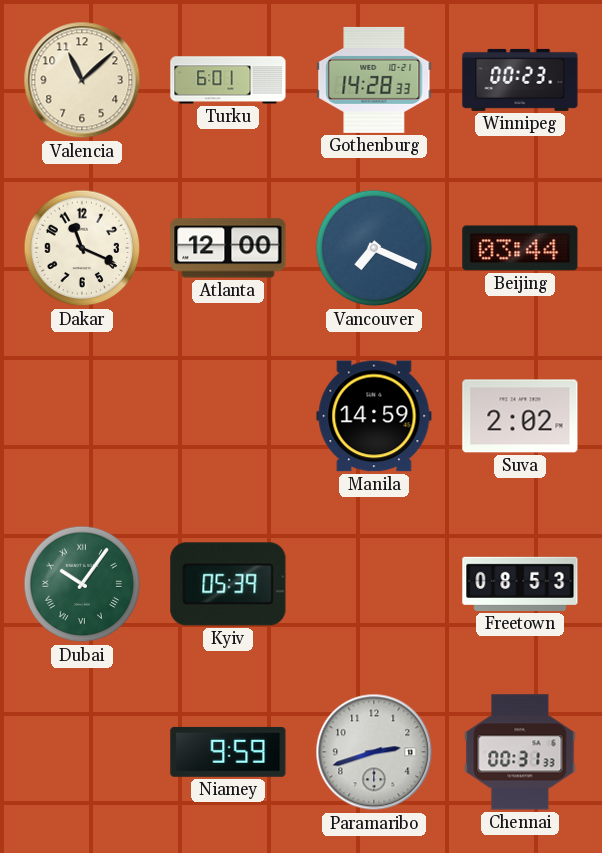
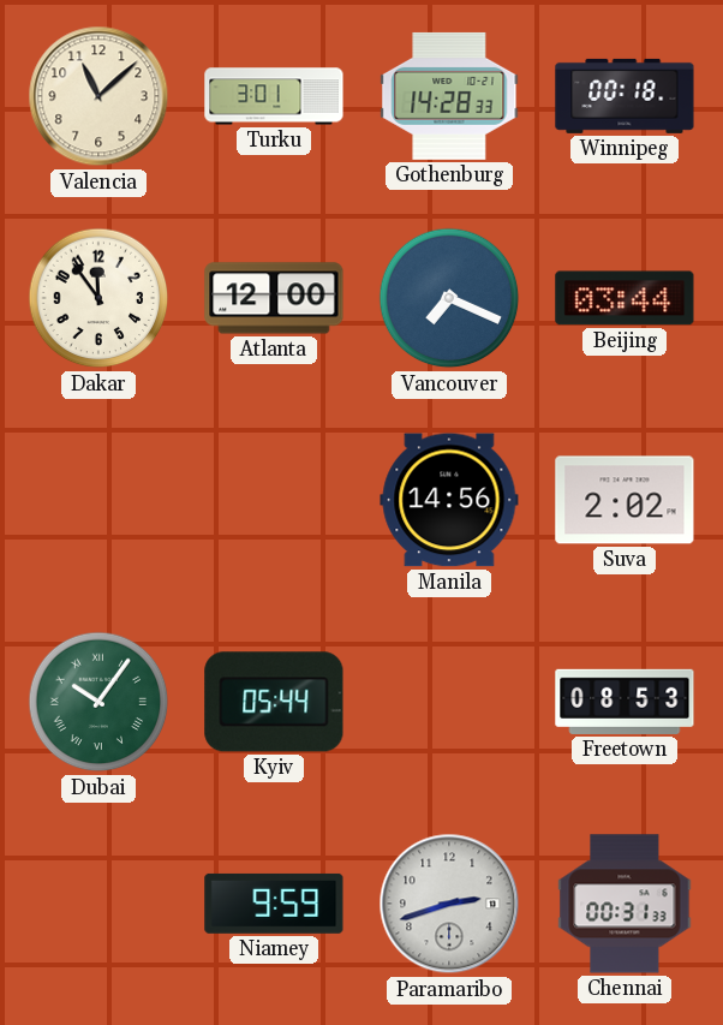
Turku: 6:01 -> 3:01
Winnipeg: 00:23 -> 00:18
Dakar: 11:19 -> 11:54
Manila: 14:59 -> 14:56
Kyiv: 05:39 -> 05:44
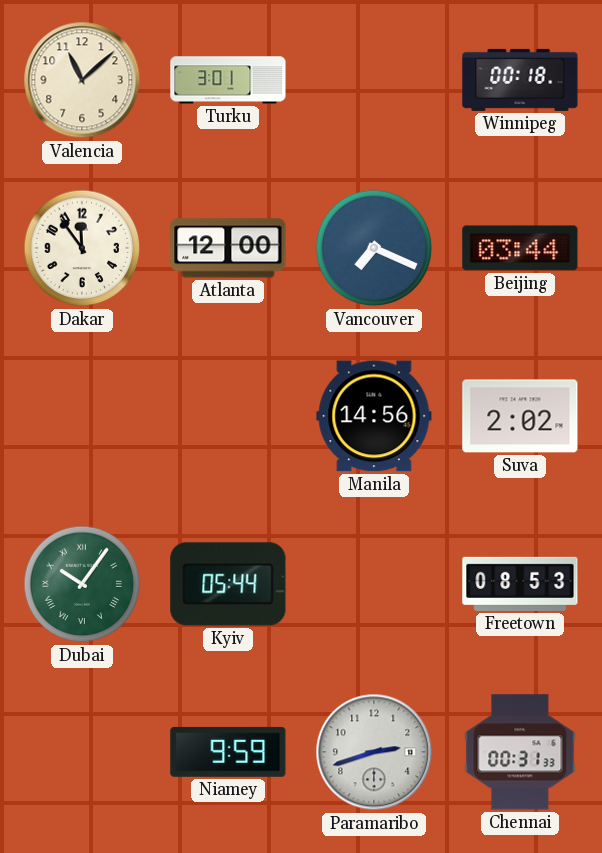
Gothenburg: 14:28 -> none
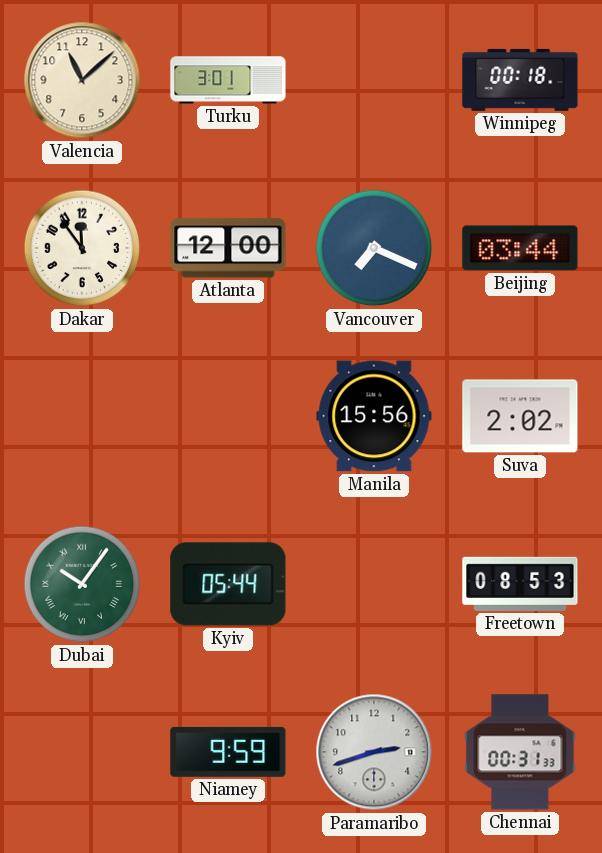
Manila: 14:56 -> 15:56
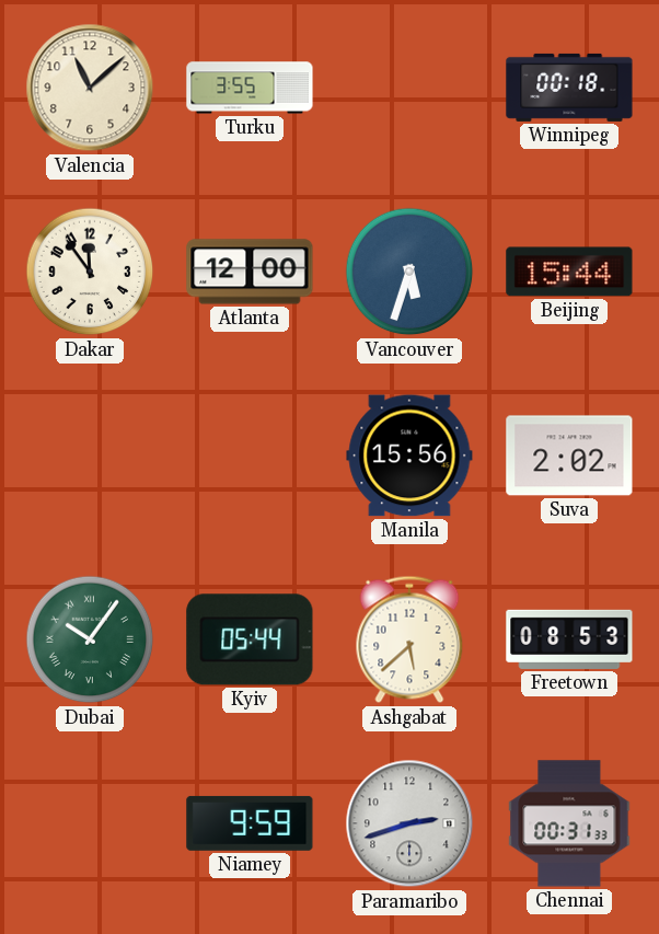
Turku: 3:01 -> 3:55
Vancouver: 7:19 -> 5:33
Beijing: 03:44 -> 15:44
Ashgabat: none -> 5:38
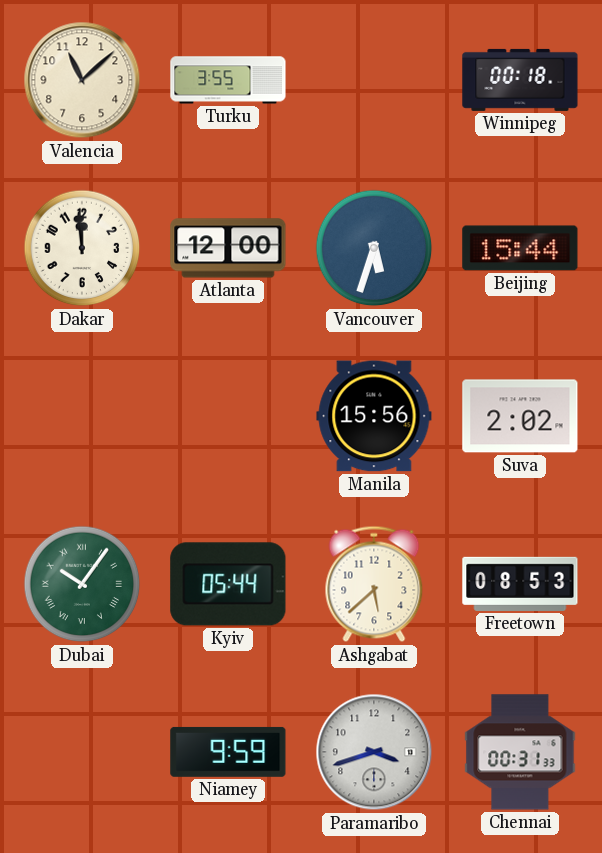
Dakar: 11:54 -> 11:59
Paramaribo: 2:42 -> 3:42
